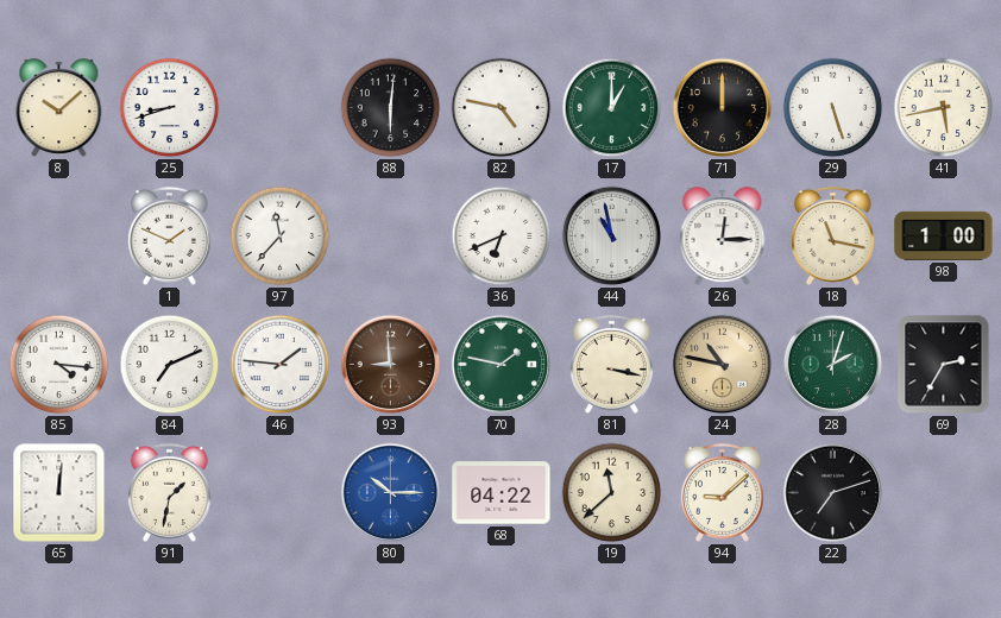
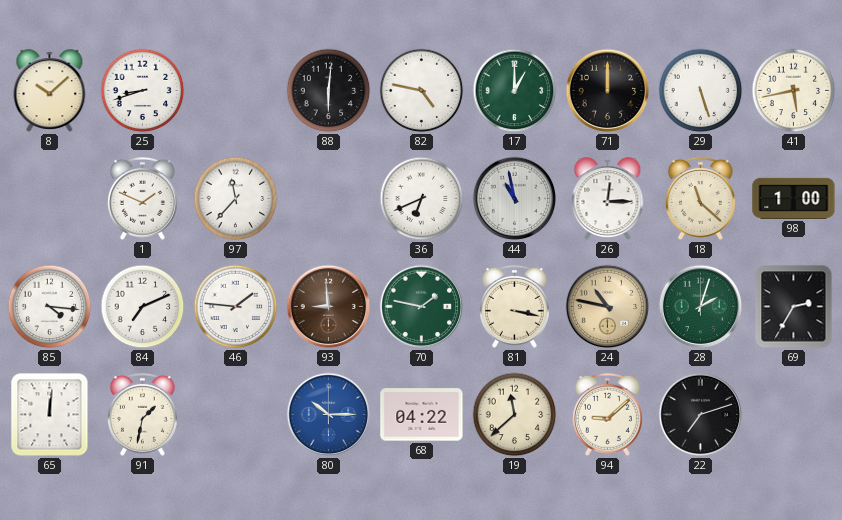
18: 11:17 -> 11:22
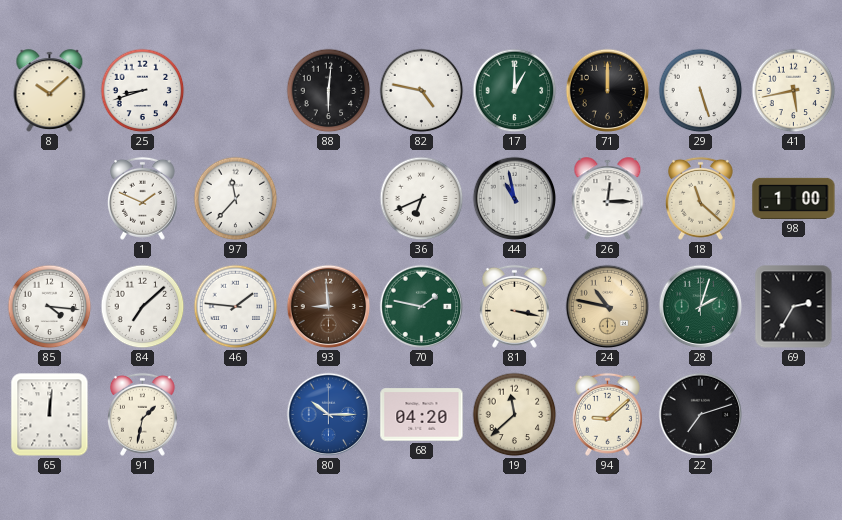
84: 7:11 -> 7:08
68: 04:22 -> 04:20
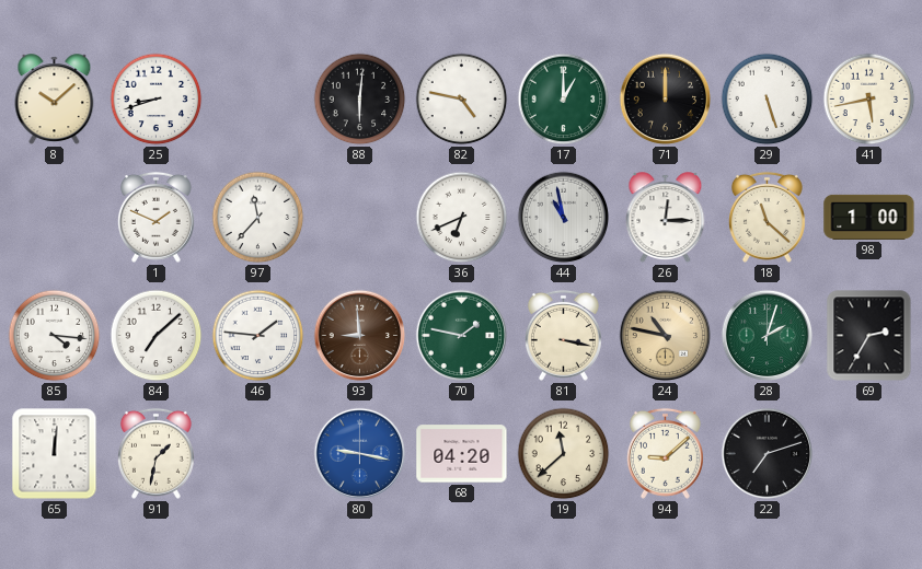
80: 10:15 -> 9:17
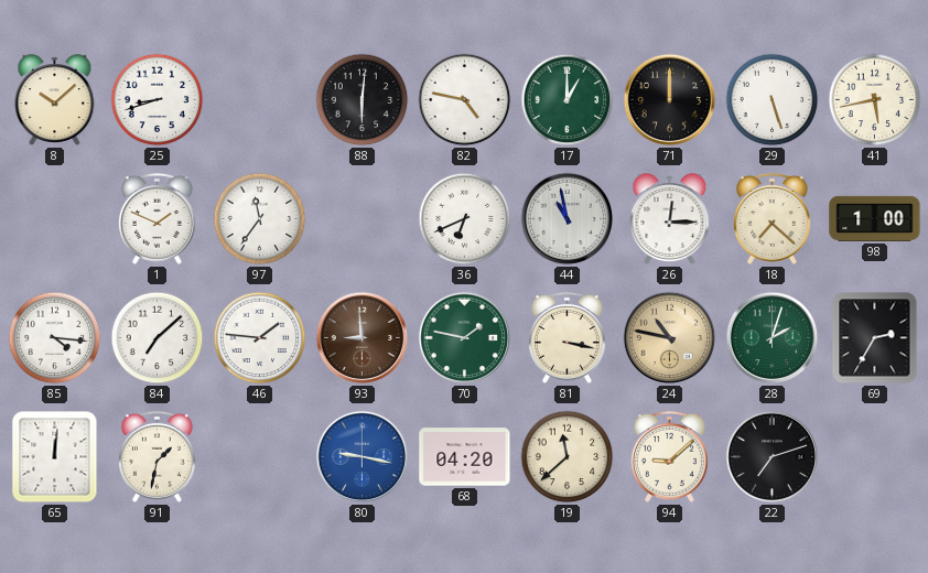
97: 11:37 -> 11:36
18: 11:22 -> 7:22
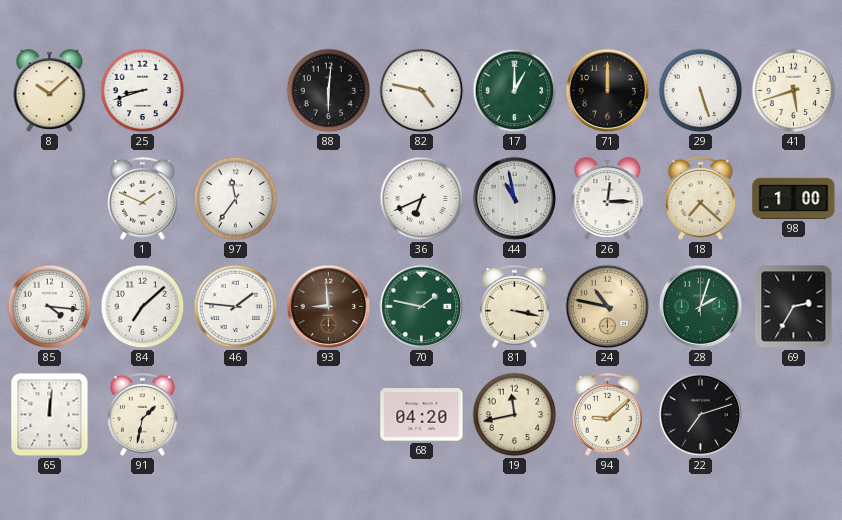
41: 5:43 -> 5:42
80: 9:17 -> none
19: 11:38 -> 11:43
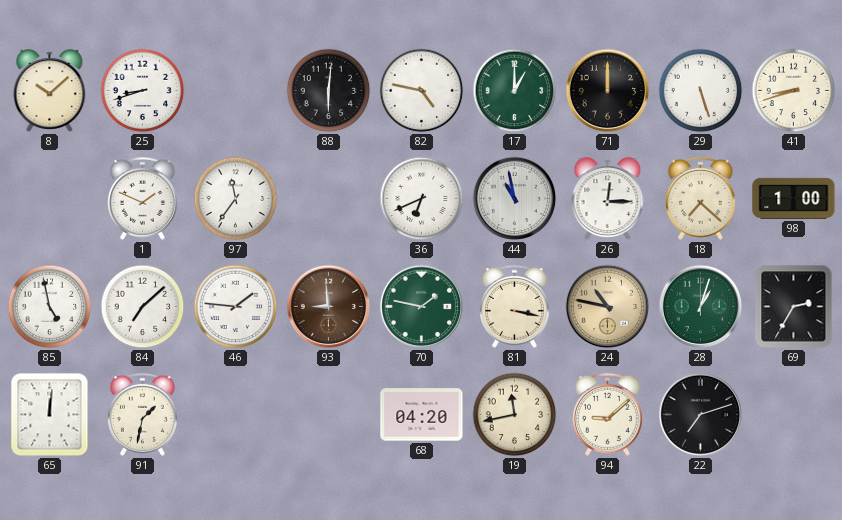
41: 5:42 -> 8:42
85: 4:16 -> 4:58
28: 2:03 -> 1:03
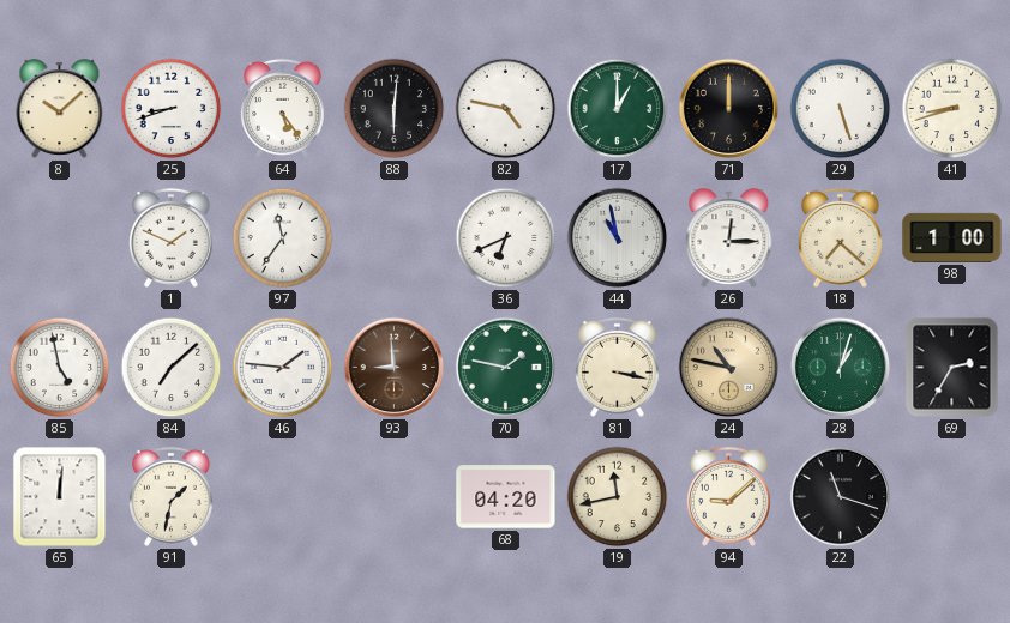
64: none -> 5:24
22: 7:12 -> 11:18
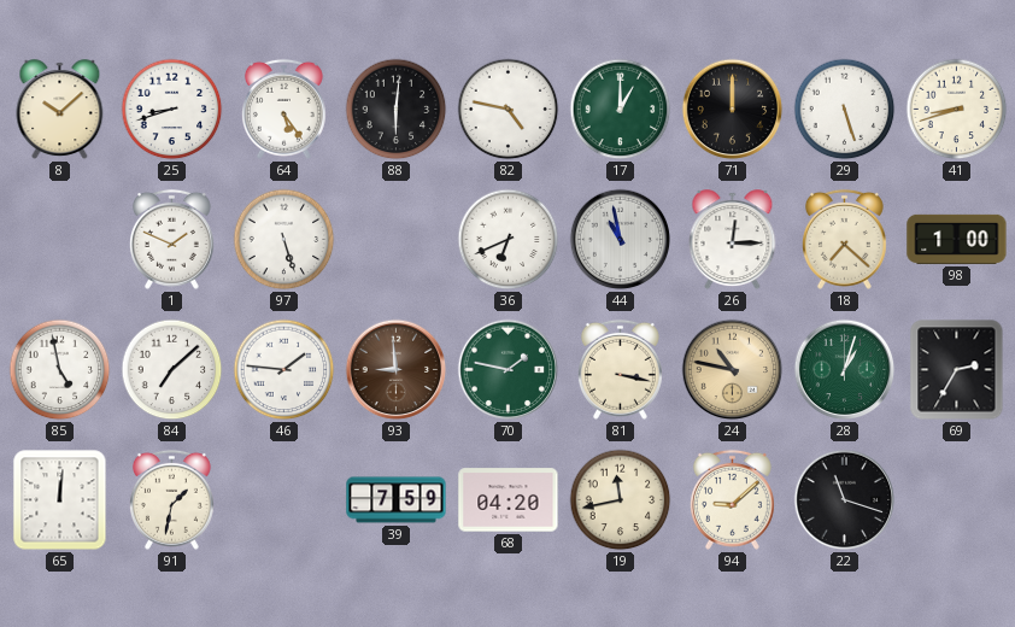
97: 11:36 -> 5:27
39: none -> 7:59
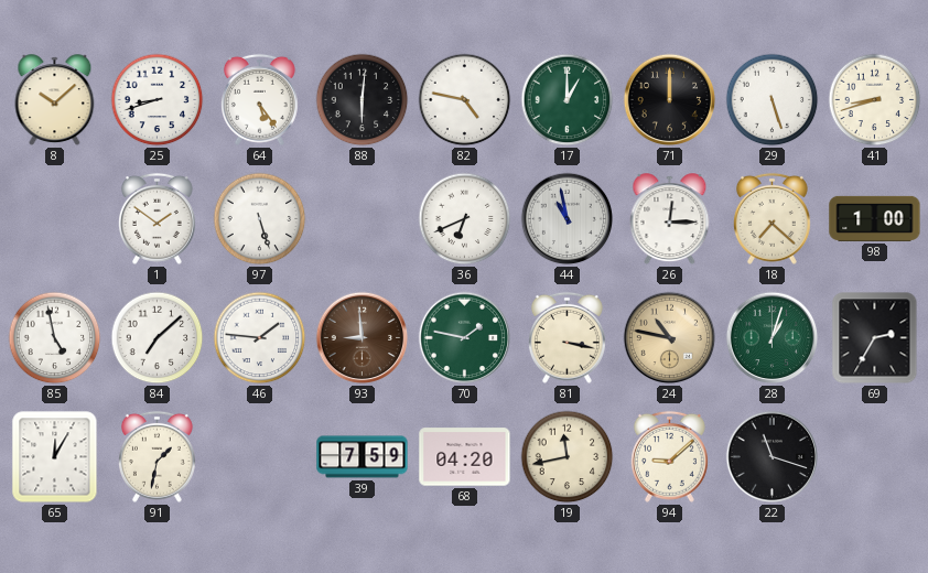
1: 1:49 -> 1:51
65: 12:01 -> 12:05
